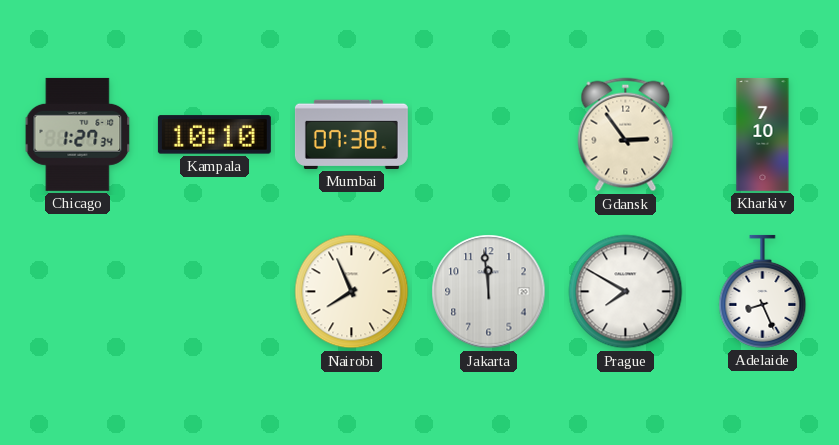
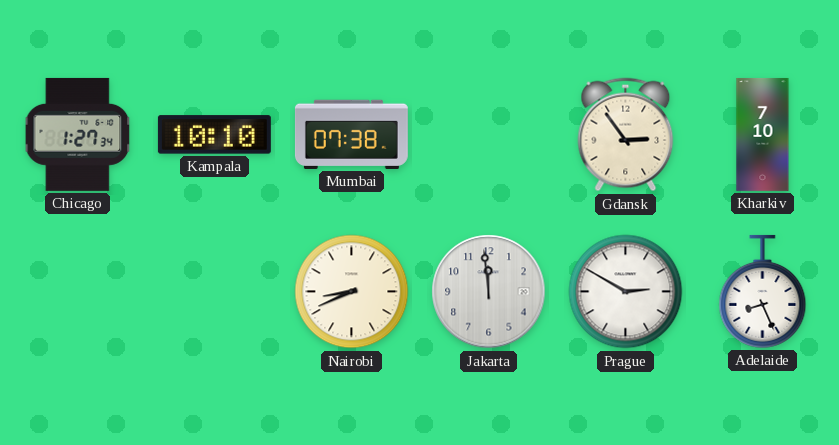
Nairobi: 7:56 -> 8:41
Prague: 7:50 -> 2:50
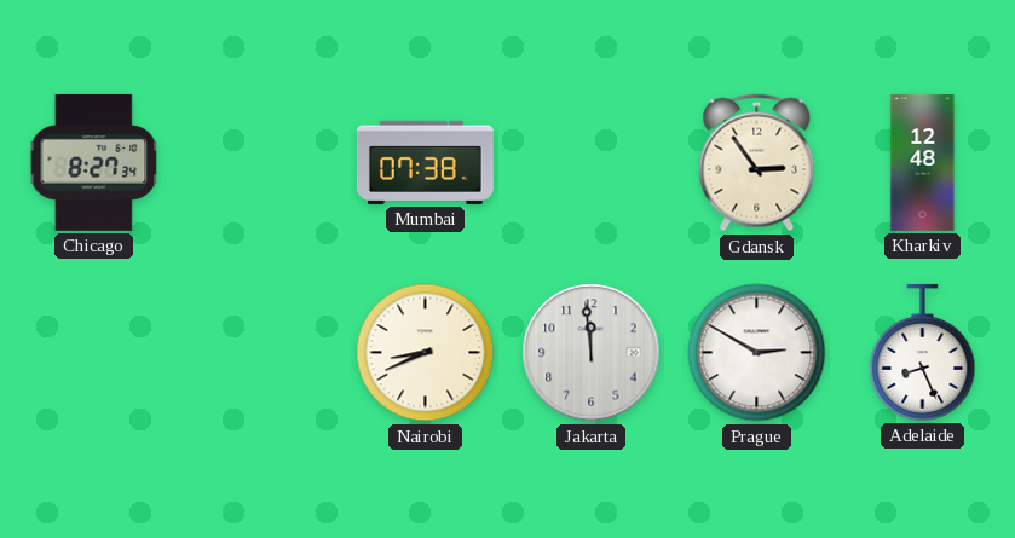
Chicago: 1:27 -> 8:27
Kampala: 10:10 -> none
Kharkiv: 7:10 -> 12:48
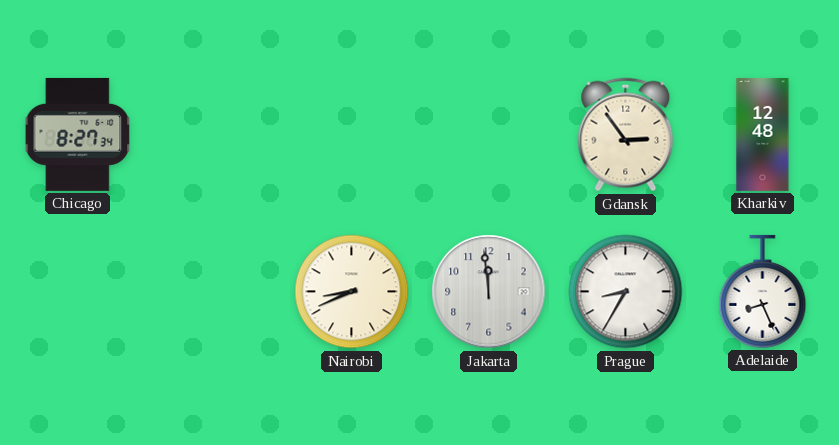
Mumbai: 07:38 -> none
Prague: 2:50 -> 8:35
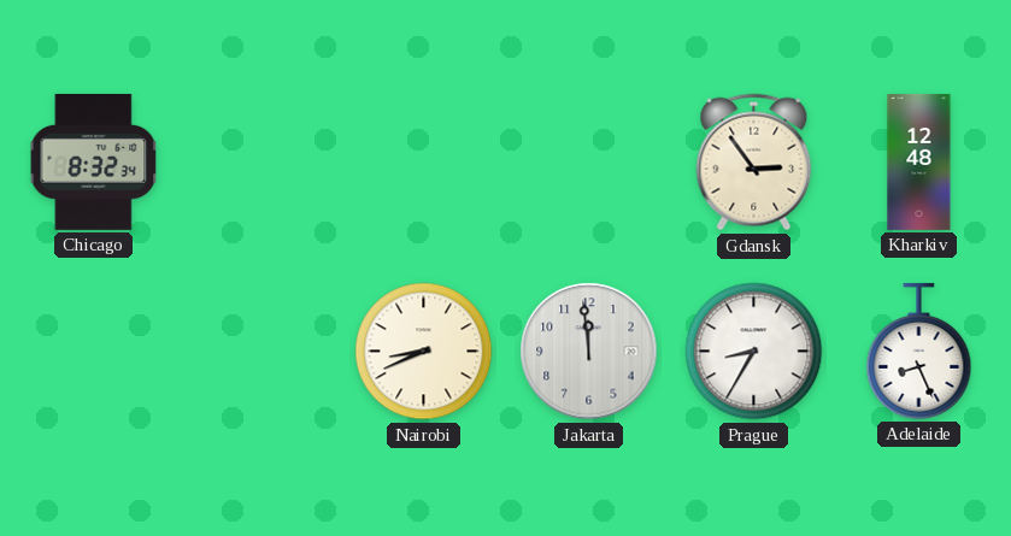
Chicago: 8:27 -> 8:32
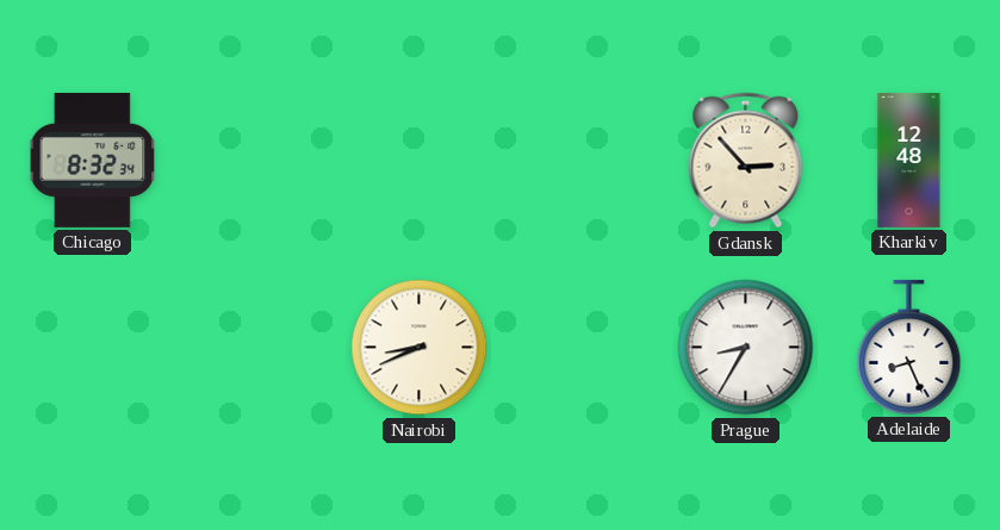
Gdansk: 2:54 -> 2:53
Jakarta: 11:59 -> none
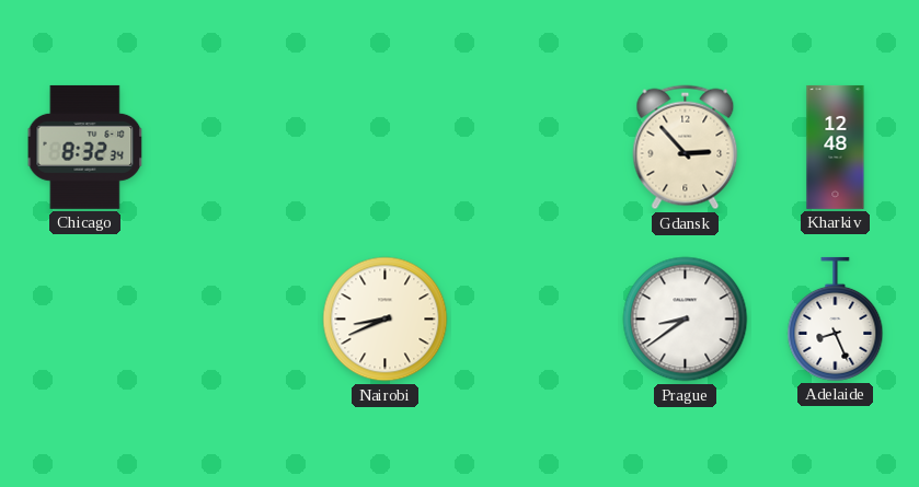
Prague: 8:35 -> 8:39
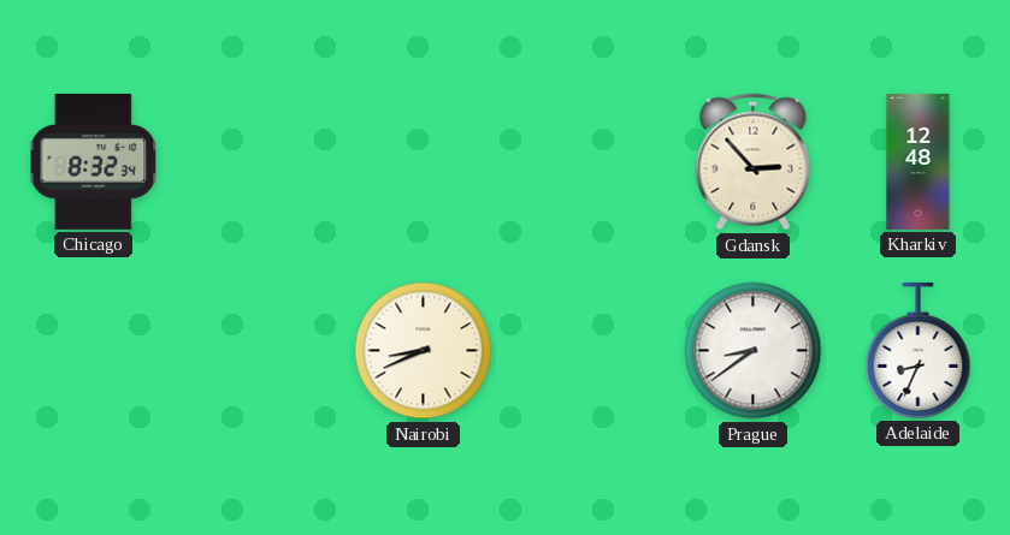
Adelaide: 8:26 -> 8:34
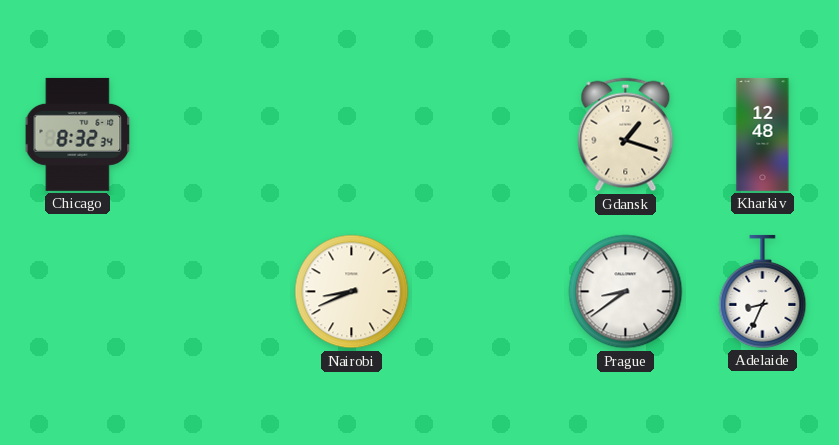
Gdansk: 2:53 -> 1:18
